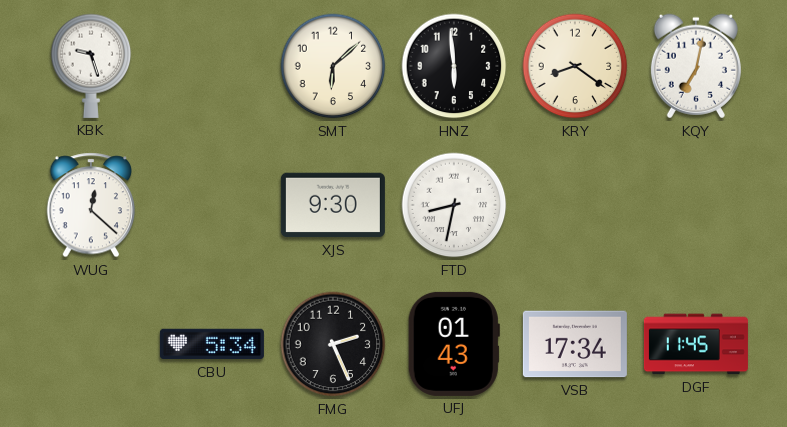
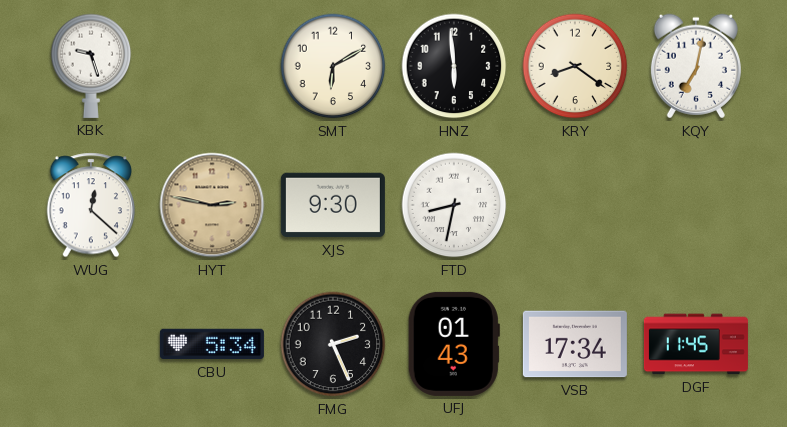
SMT: 6:08 -> 6:10
HYT: none -> 2:47
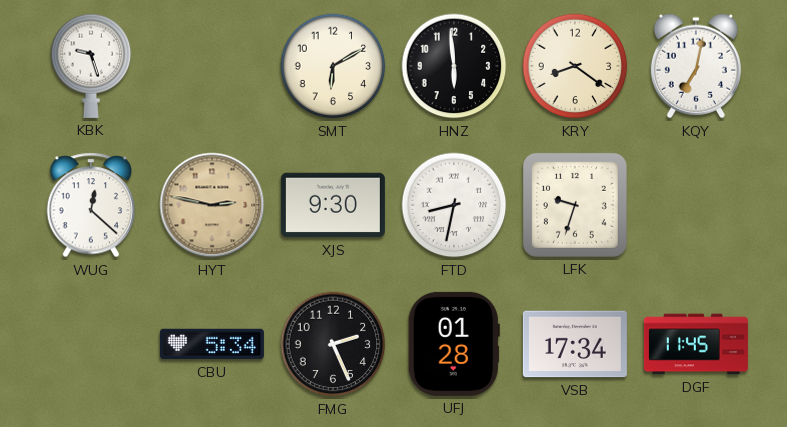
LFK: none -> 9:33
UFJ: 01:43 -> 01:28
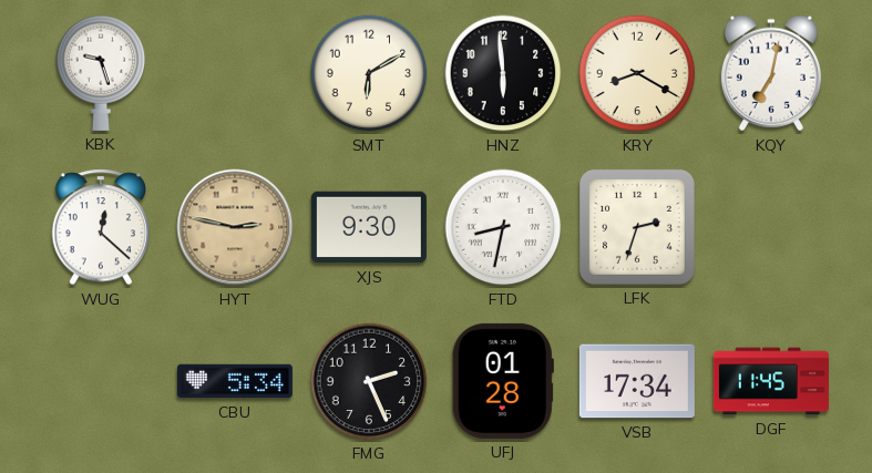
KRY: 8:21 -> 8:20
LFK: 9:33 -> 2:33
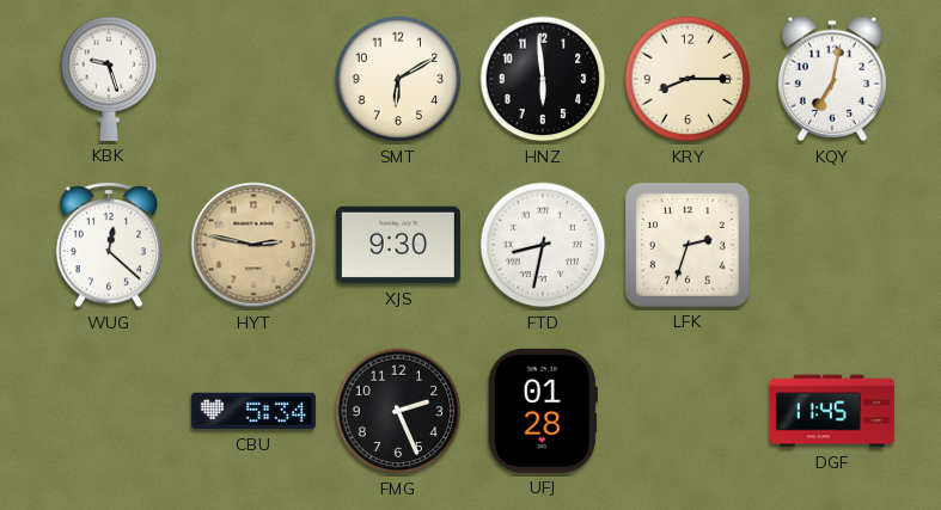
KRY: 8:20 -> 8:15
VSB: 17:34 -> none
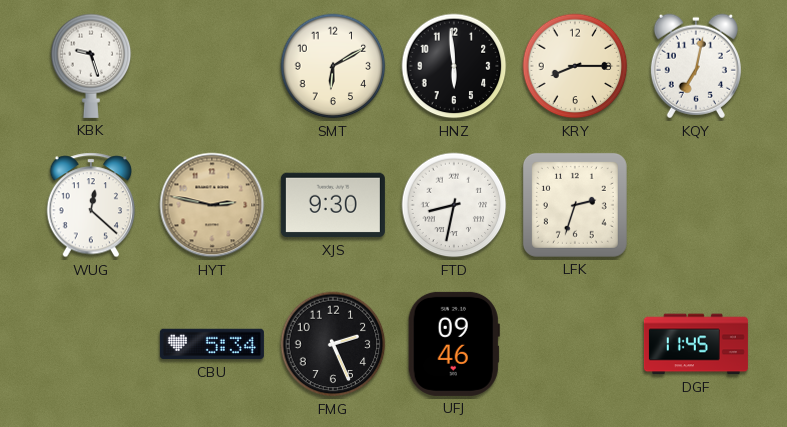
UFJ: 01:28 -> 09:46
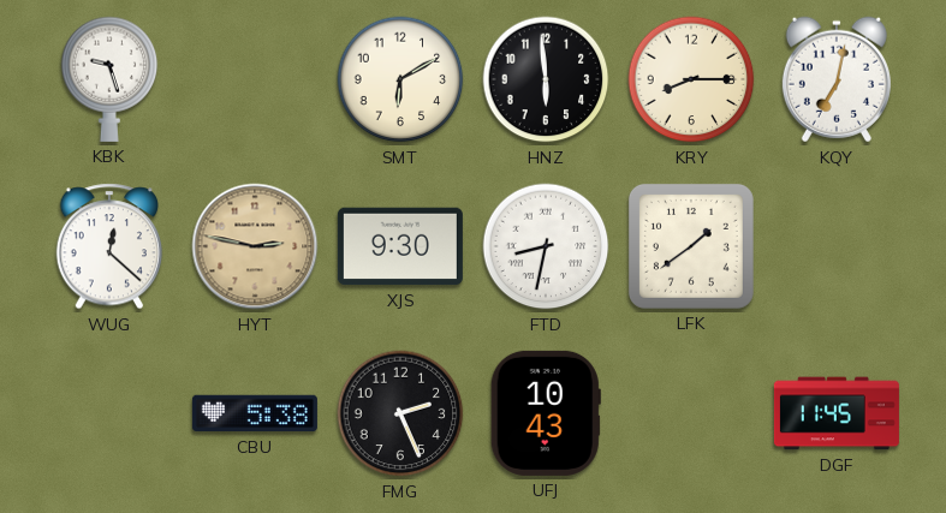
LFK: 2:33 -> 1:39
CBU: 5:34 -> 5:38
UFJ: 09:46 -> 10:43
